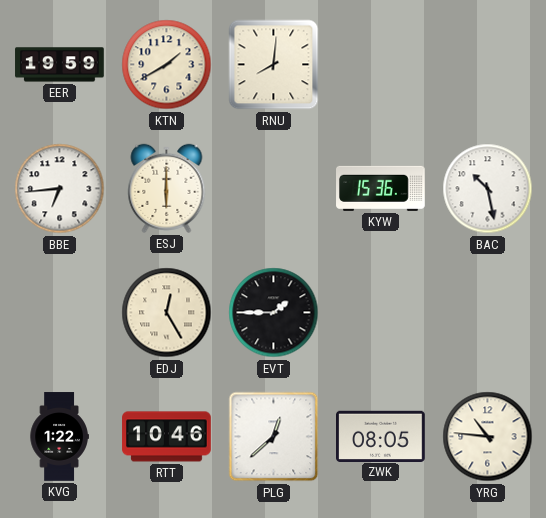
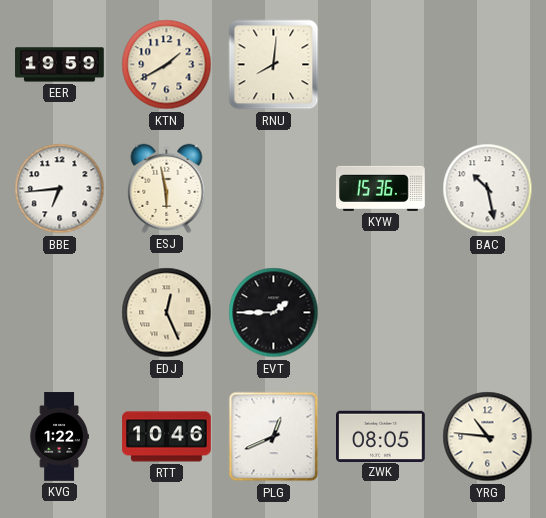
ESJ: 6:00 -> 5:58
EDJ: 12:25 -> 12:26
PLG: 12:38 -> 12:41
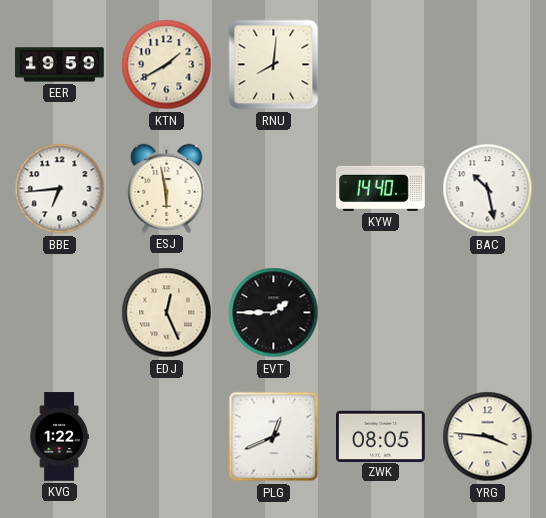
KYW: 15:36 -> 14:40
RTT: 10:46 -> none
YRG: 10:46 -> 3:46
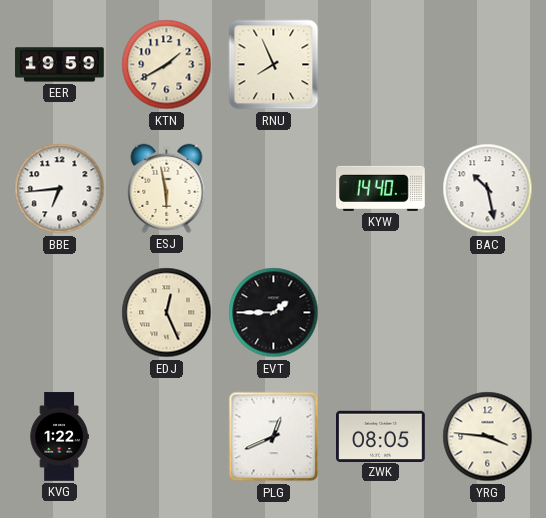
RNU: 8:01 -> 7:56
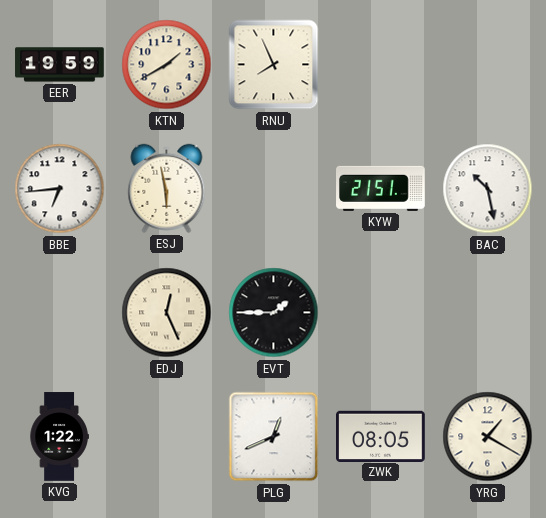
KYW: 14:40 -> 21:51
YRG: 3:46 -> 1:20
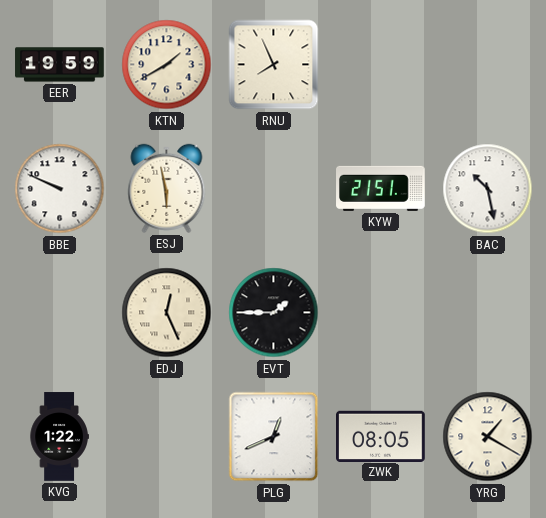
BBE: 6:44 -> 9:49
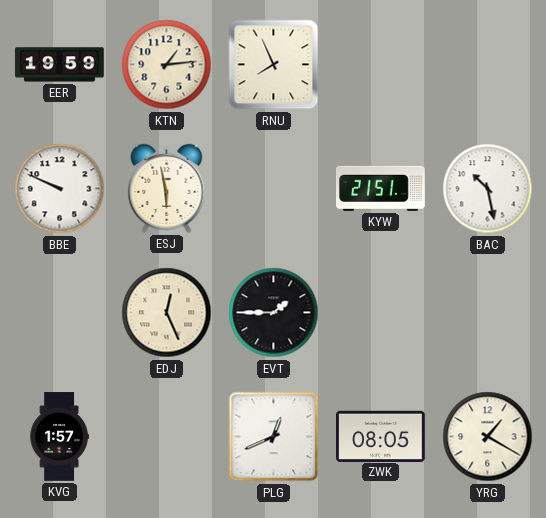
KTN: 1:40 -> 1:14
KVG: 1:22 -> 1:57
